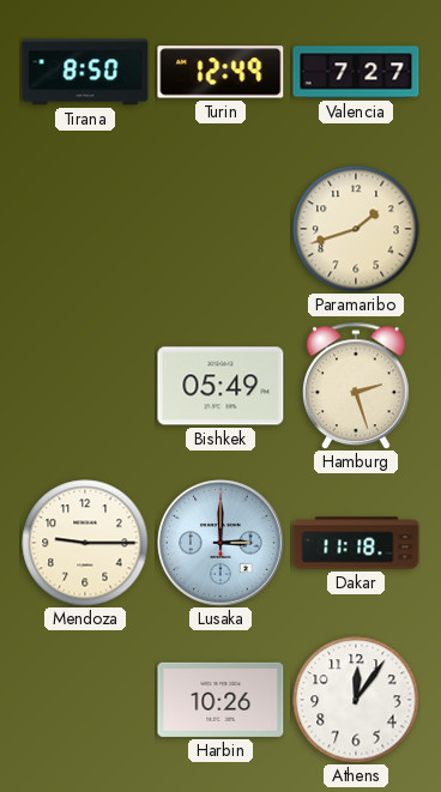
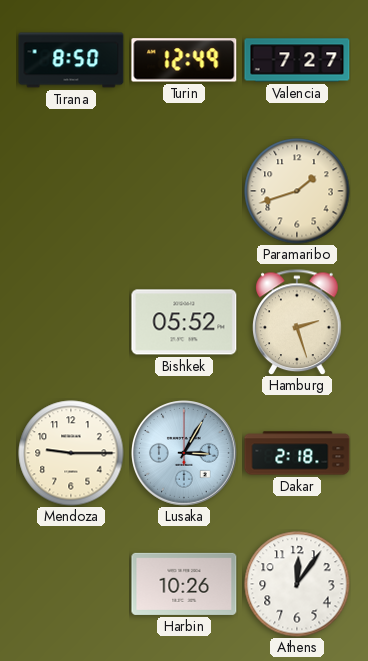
Bishkek: 05:49 -> 05:52
Lusaka: 3:00 -> 3:05
Dakar: 11:18 -> 2:18
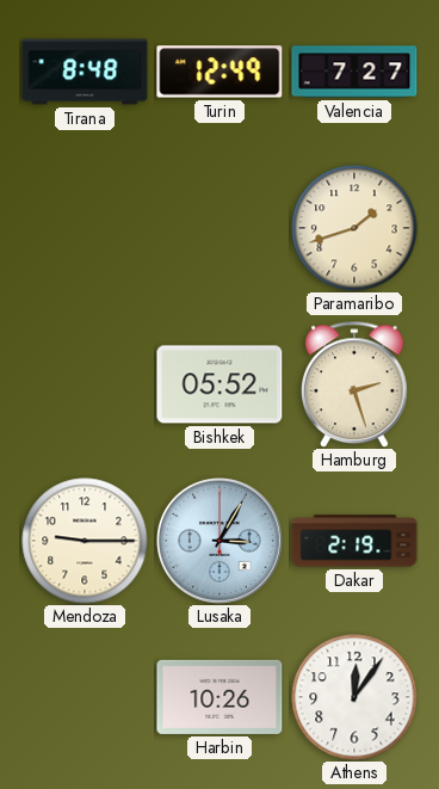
Tirana: 8:50 -> 8:48
Dakar: 2:18 -> 2:19
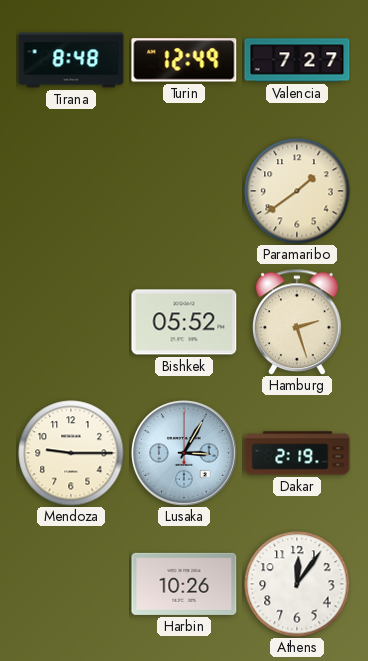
Paramaribo: 1:42 -> 1:39
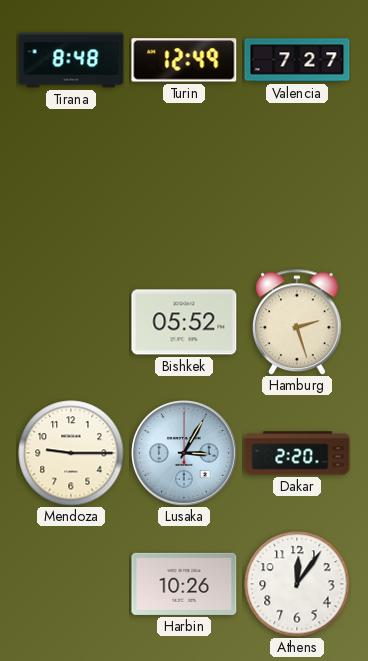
Paramaribo: 1:39 -> none
Dakar: 2:19 -> 2:20
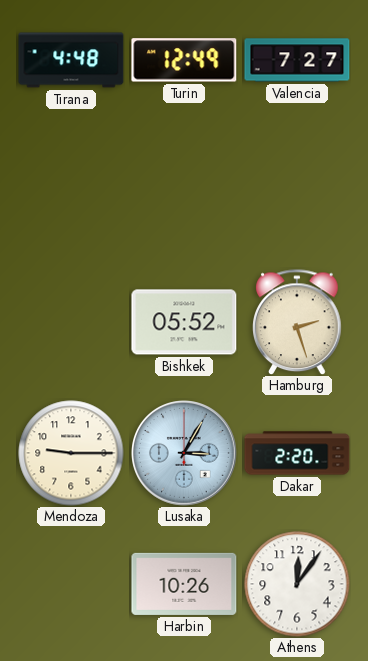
Tirana: 8:48 -> 4:48
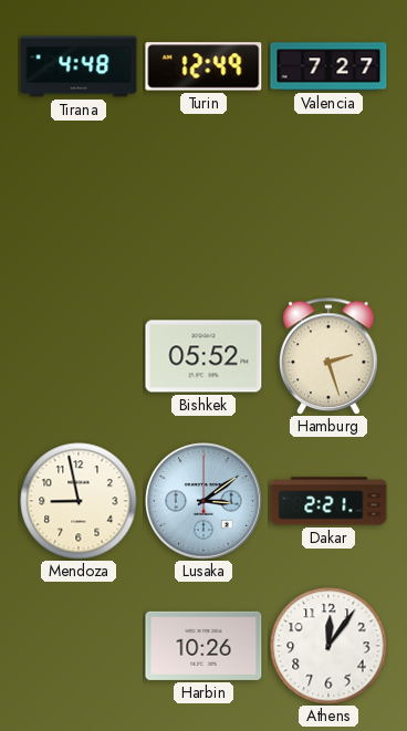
Mendoza: 9:15 -> 8:58
Lusaka: 3:05 -> 3:09
Dakar: 2:20 -> 2:21
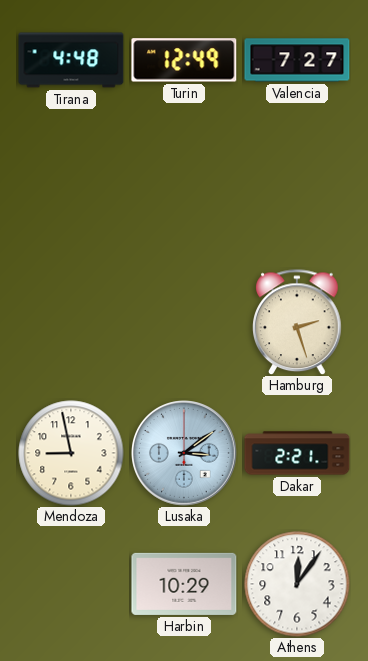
Bishkek: 05:52 -> none
Harbin: 10:26 -> 10:29
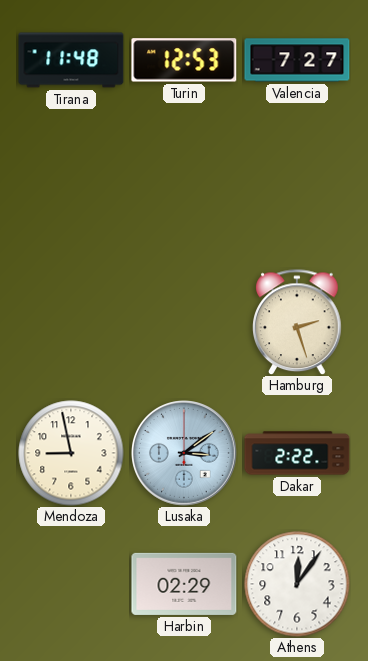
Tirana: 4:48 -> 11:48
Turin: 12:49 -> 12:53
Dakar: 2:21 -> 2:22
Harbin: 10:29 -> 02:29
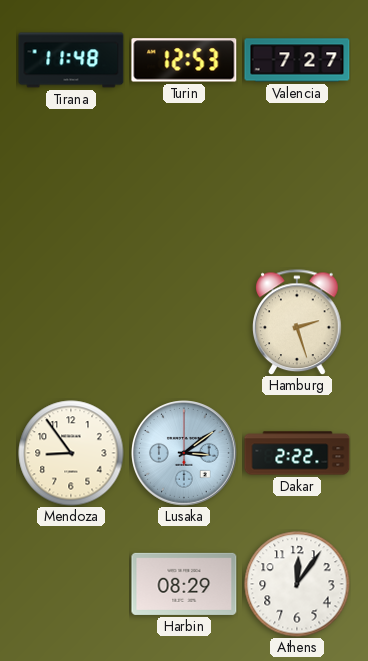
Mendoza: 8:58 -> 8:54
Harbin: 02:29 -> 08:29
